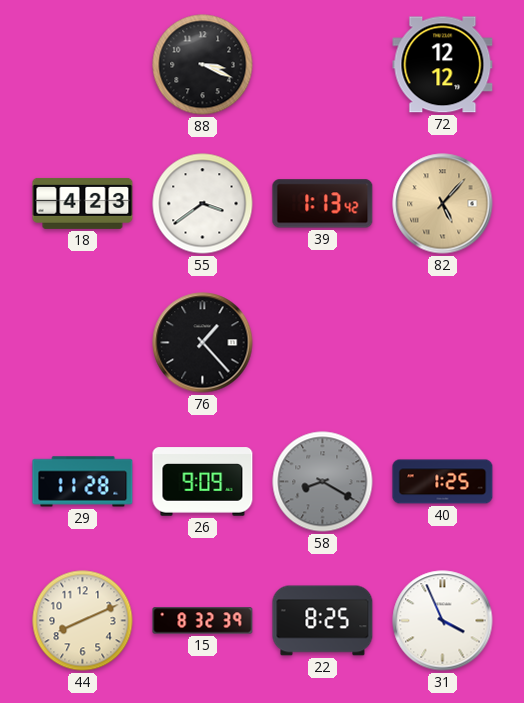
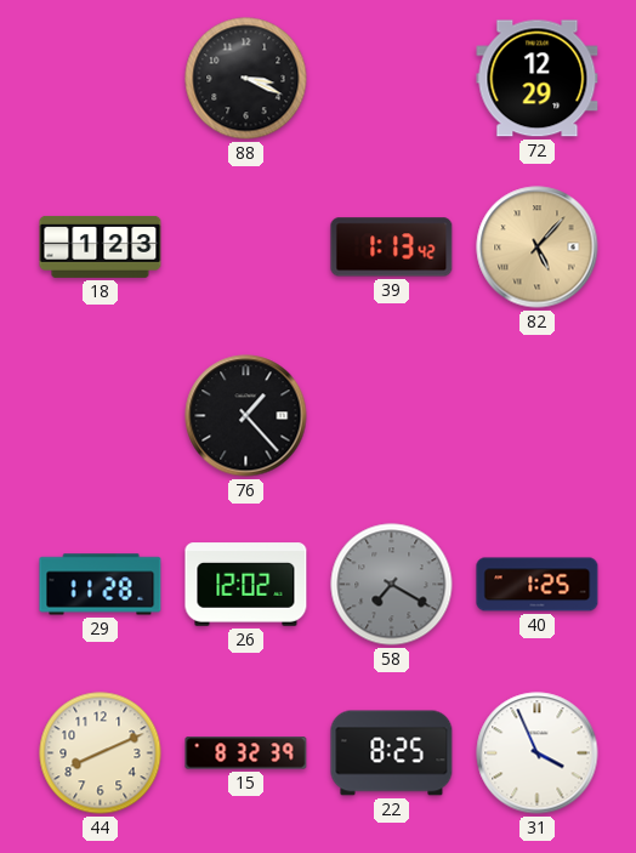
72: 12:12 -> 12:29
18: 4:23 -> 1:23
55: 3:39 -> none
26: 9:09 -> 12:02
58: 8:20 -> 7:20
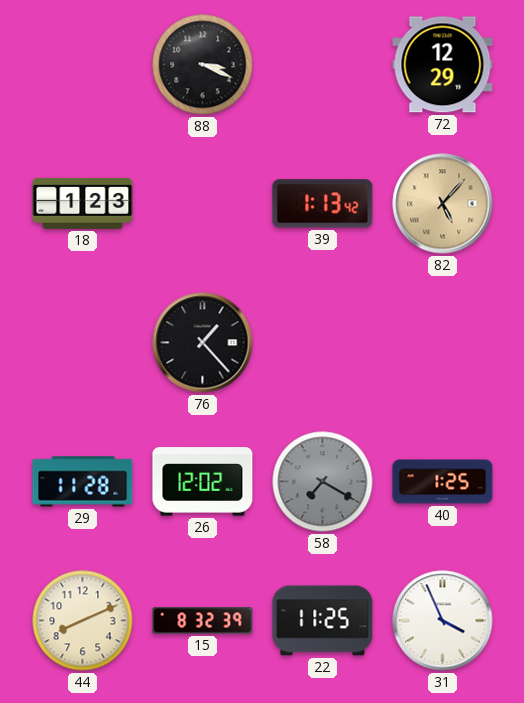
22: 8:25 -> 11:25
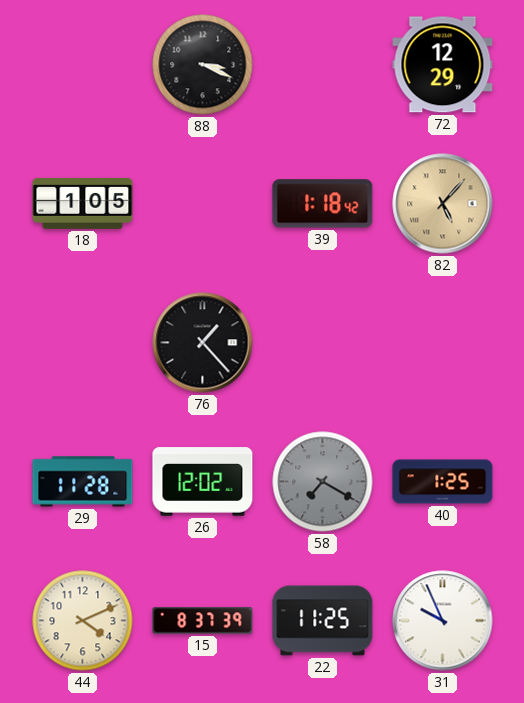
18: 1:23 -> 1:05
39: 1:13 -> 1:18
44: 8:11 -> 4:11
15: 8:32 -> 8:37
31: 3:56 -> 9:56
